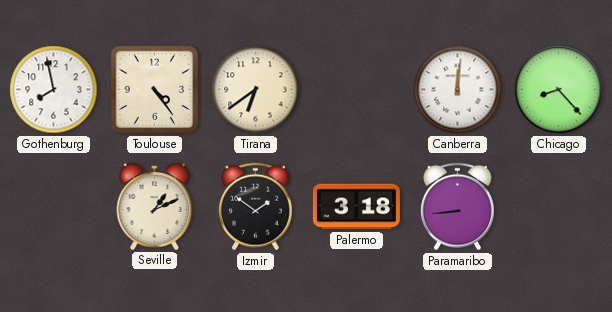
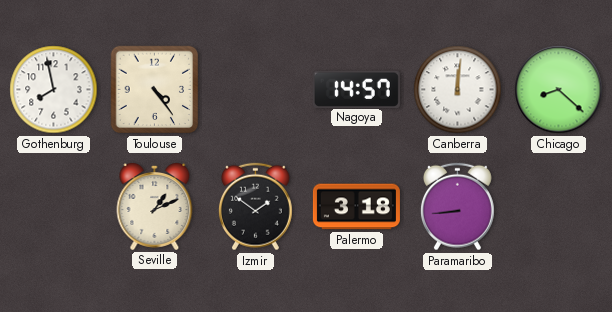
Tirana: 6:39 -> none
Nagoya: none -> 14:57
Chicago: 8:23 -> 8:22
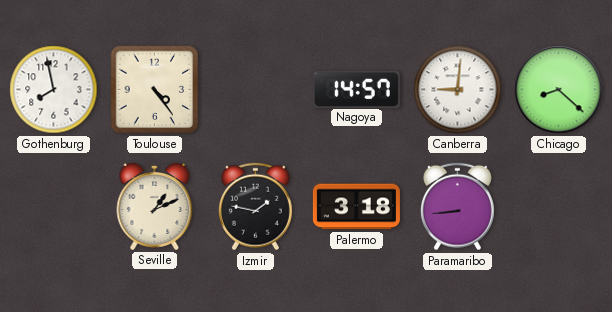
Canberra: 12:01 -> 9:01
Izmir: 1:51 -> 1:47
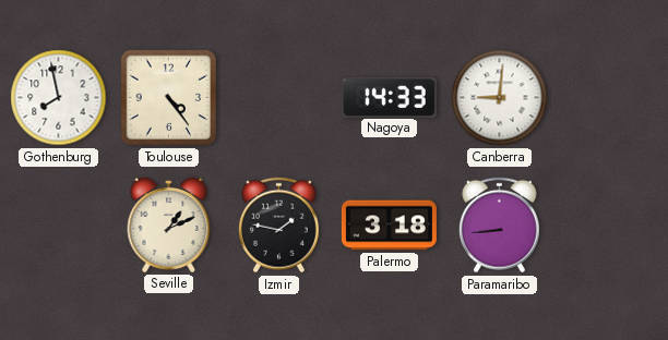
Nagoya: 14:57 -> 14:33
Chicago: 8:22 -> none
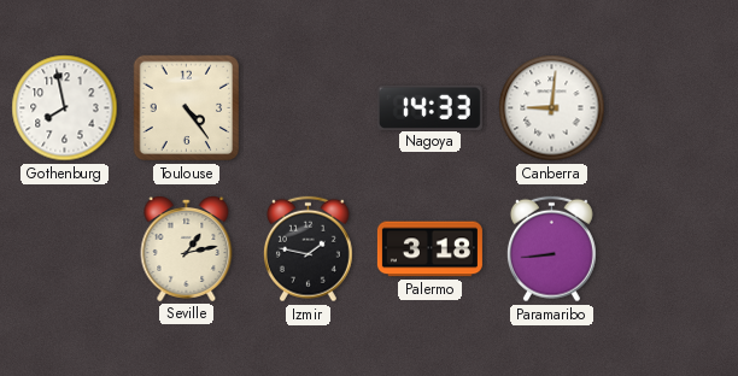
Seville: 1:11 -> 1:13
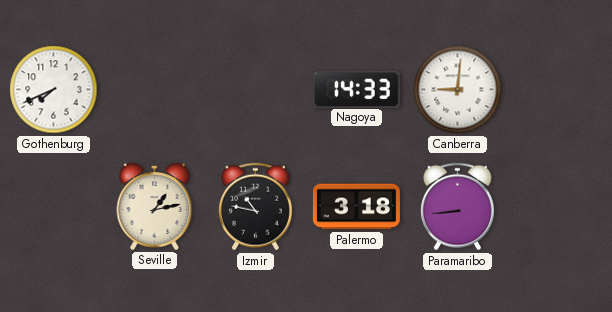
Gothenburg: 7:58 -> 7:41
Toulouse: 4:24 -> none
Izmir: 1:47 -> 10:47
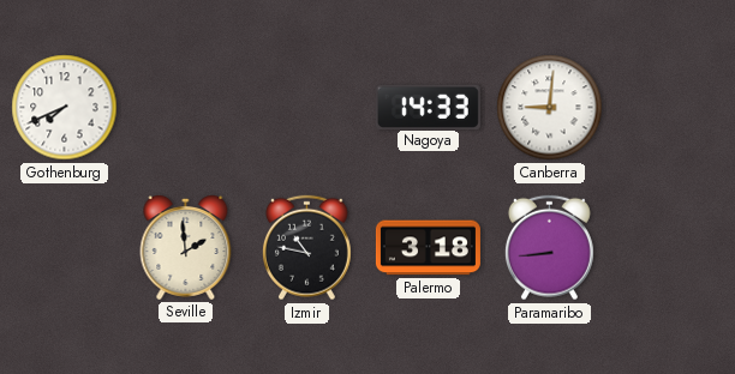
Seville: 1:13 -> 1:59
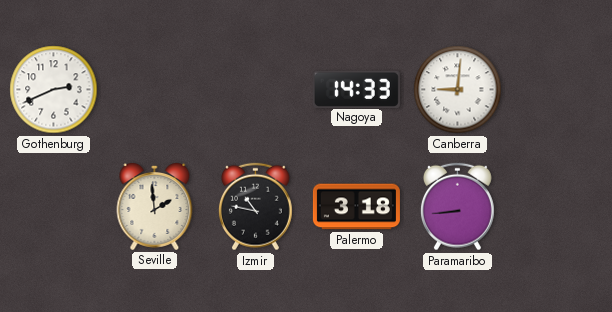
Gothenburg: 7:41 -> 2:41
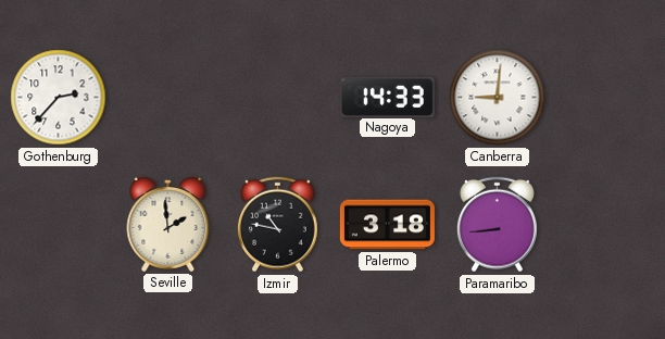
Gothenburg: 2:41 -> 2:37
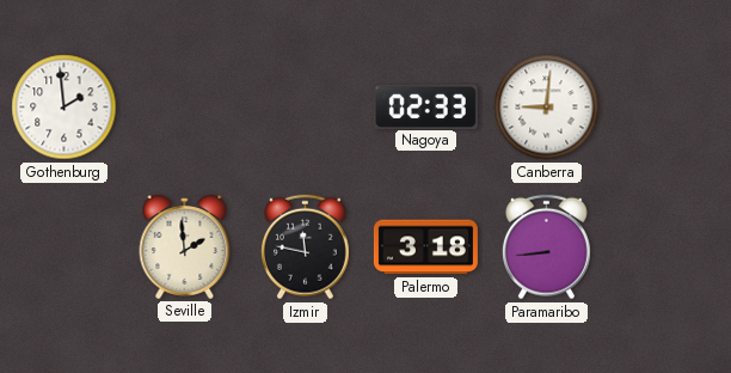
Gothenburg: 2:37 -> 1:59
Nagoya: 14:33 -> 02:33
Izmir: 10:47 -> 11:47
